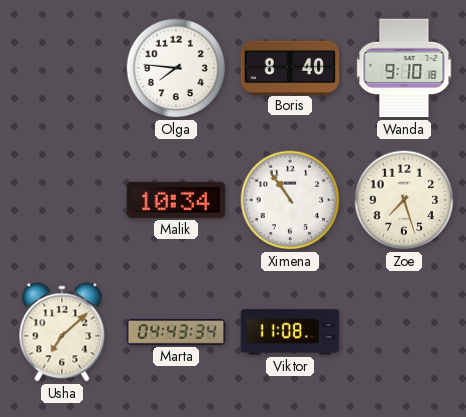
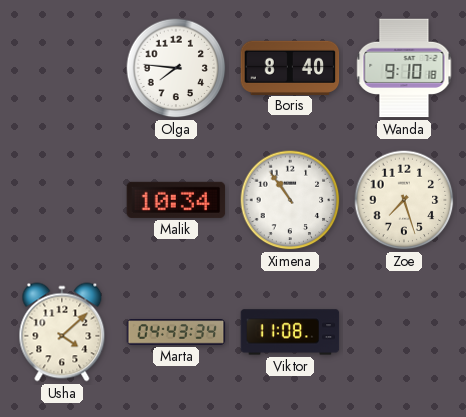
Usha: 7:08 -> 4:08
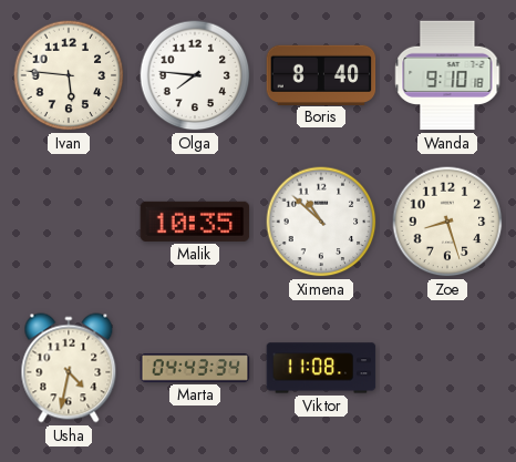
Ivan: none -> 5:46
Malik: 10:34 -> 10:35
Ximena: 10:54 -> 10:52
Zoe: 7:27 -> 8:27
Usha: 4:08 -> 4:32
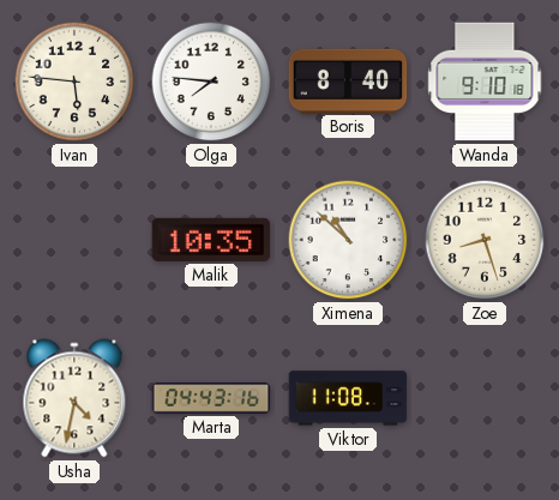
Marta: 04:43:34 -> 04:43:16
